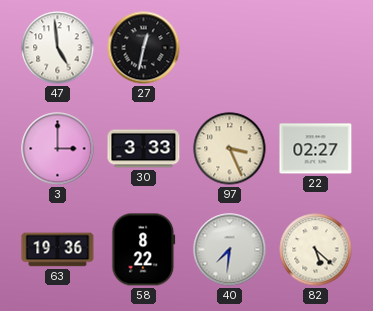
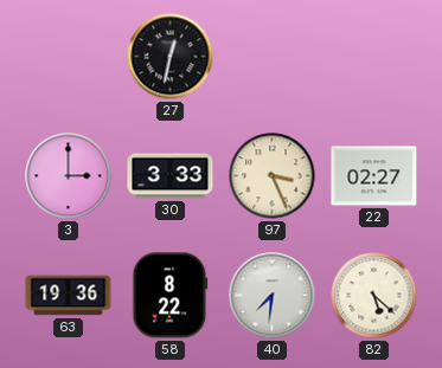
47: 4:59 -> none
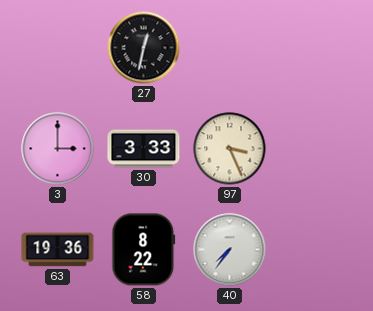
22: 02:27 -> none
40: 7:31 -> 7:36
82: 5:22 -> none
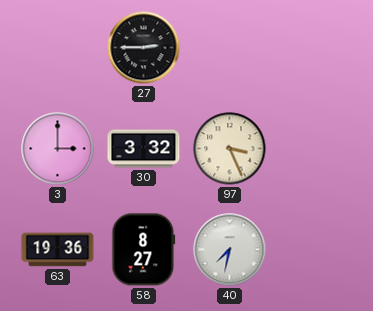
27: 12:32 -> 2:45
30: 3:33 -> 3:32
58: 8:22 -> 8:27
40: 7:36 -> 7:32
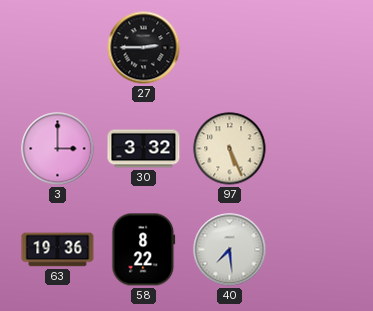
97: 3:26 -> 5:26
58: 8:27 -> 8:22
40: 7:32 -> 7:29
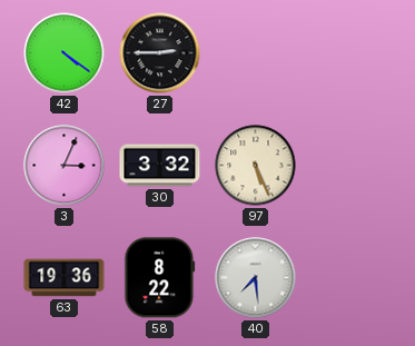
42: none -> 4:21
3: 3:00 -> 3:04
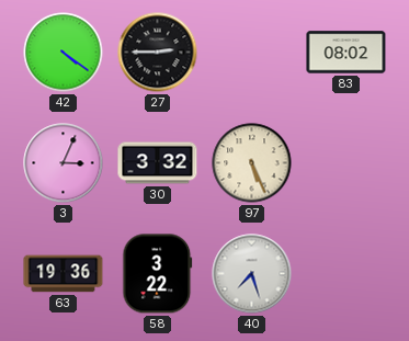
83: none -> 08:02
58: 8:22 -> 3:22
40: 7:29 -> 7:27
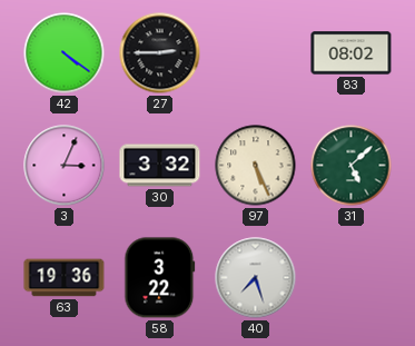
31: none -> 5:08
